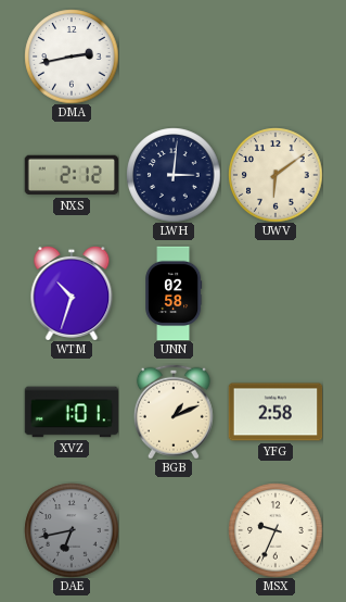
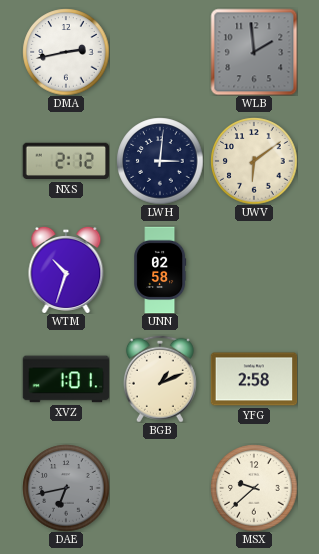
WLB: none -> 1:59
MSX: 9:34 -> 9:38
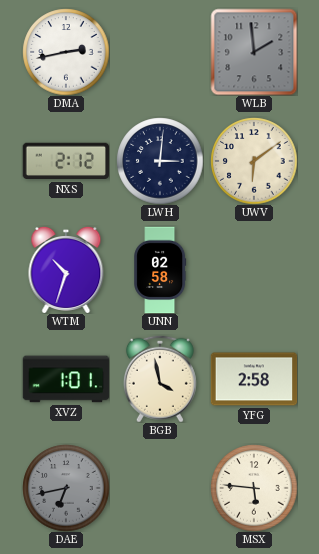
BGB: 1:11 -> 3:58
MSX: 9:38 -> 5:46
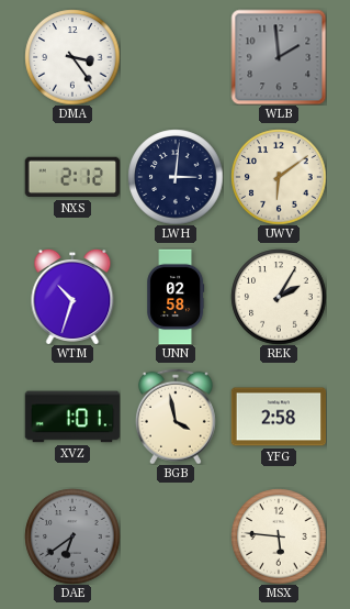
DMA: 2:43 -> 3:24
REK: none -> 2:05
DAE: 6:43 -> 6:39
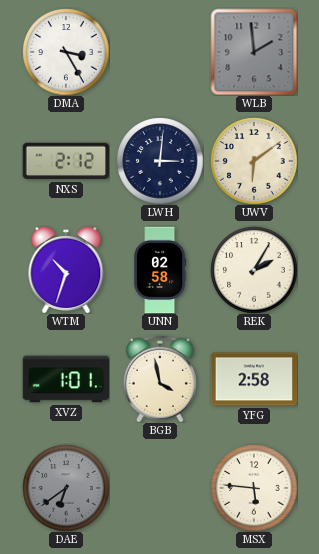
DMA: 3:24 -> 3:25
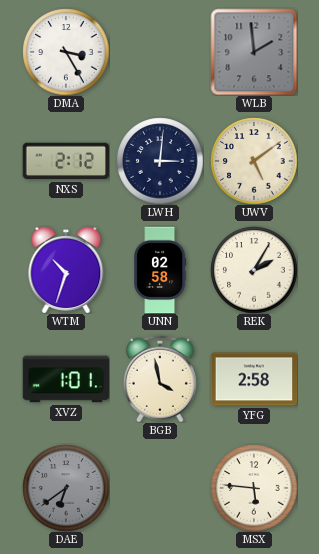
UWV: 6:09 -> 5:09
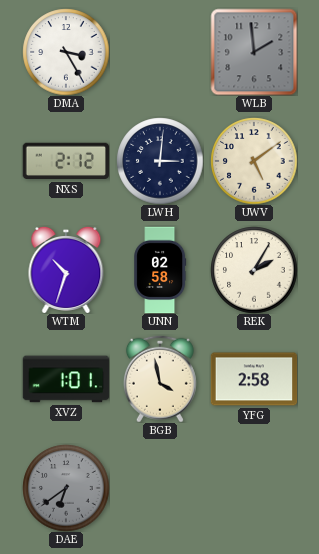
MSX: 5:46 -> none
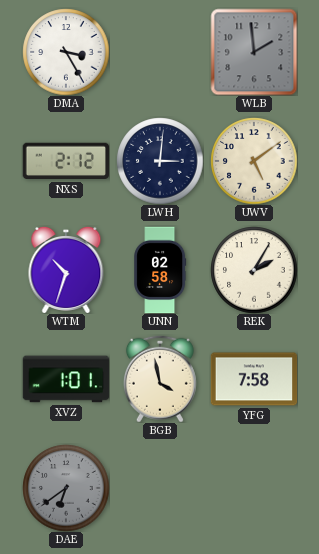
YFG: 2:58 -> 7:58
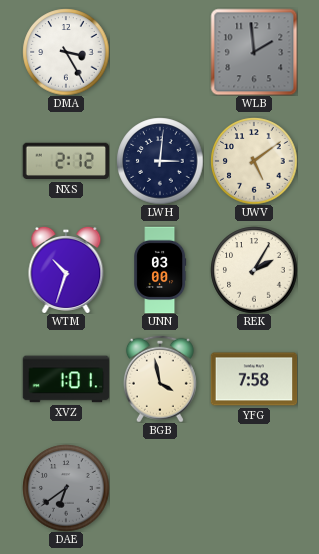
UNN: 02:58 -> 03:00
